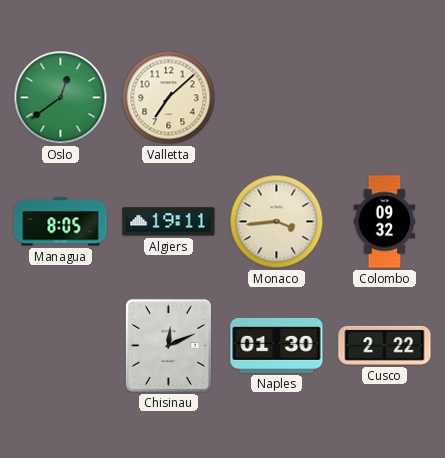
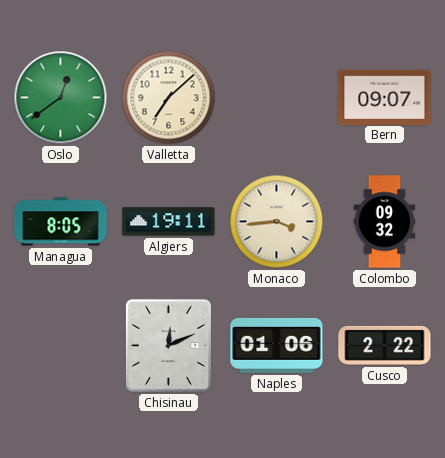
Bern: none -> 09:07
Naples: 01:30 -> 01:06
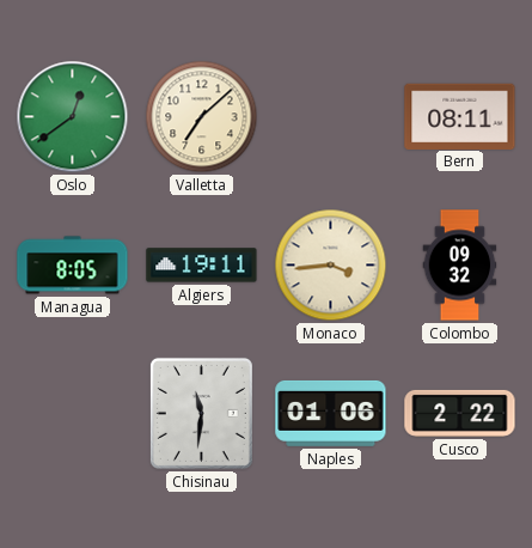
Bern: 09:07 -> 08:11
Chisinau: 12:11 -> 11:31
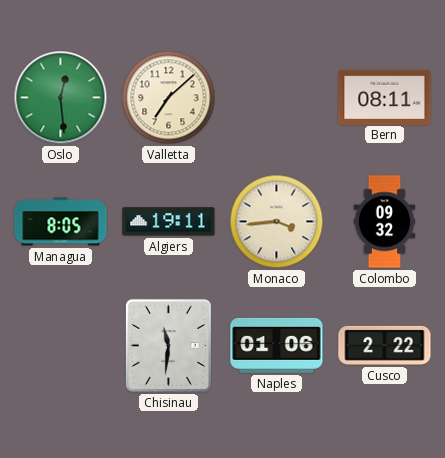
Oslo: 12:39 -> 12:29
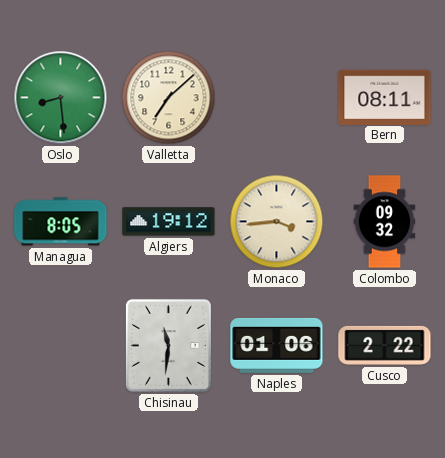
Oslo: 12:29 -> 8:29
Algiers: 19:11 -> 19:12
